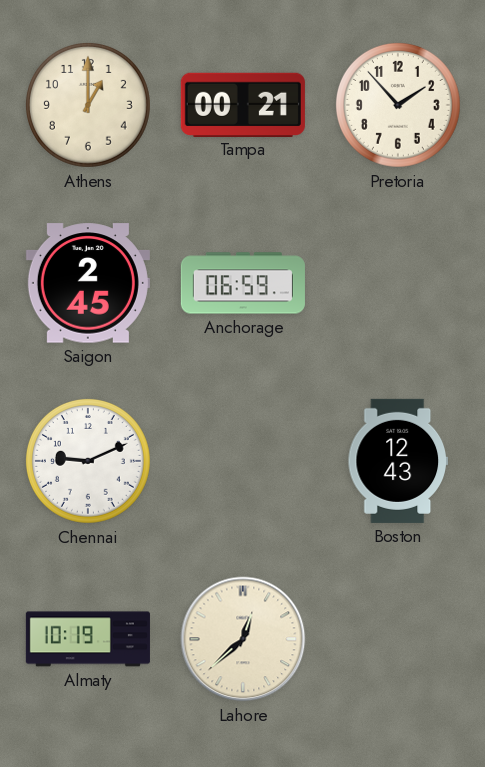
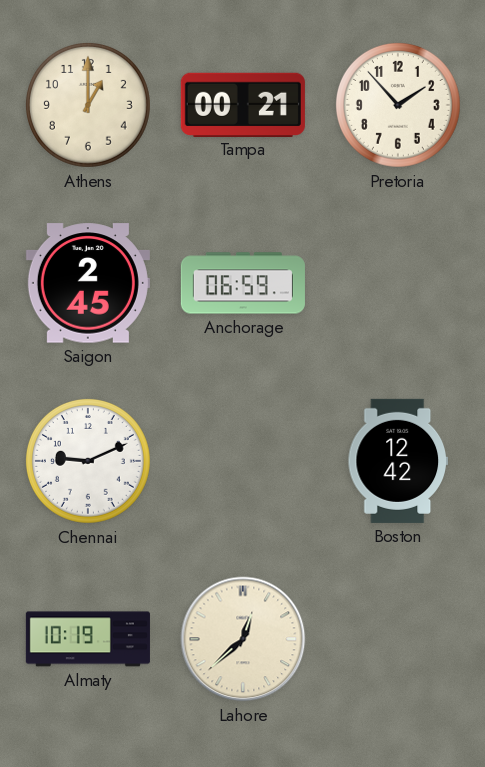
Boston: 12:43 -> 12:42
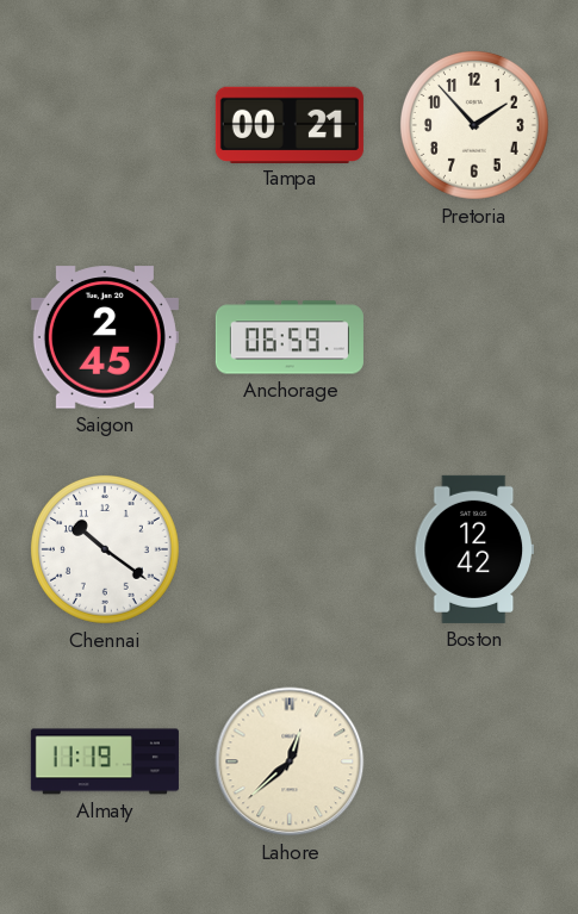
Athens: 1:00 -> none
Chennai: 9:11 -> 10:21
Almaty: 10:19 -> 11:19
